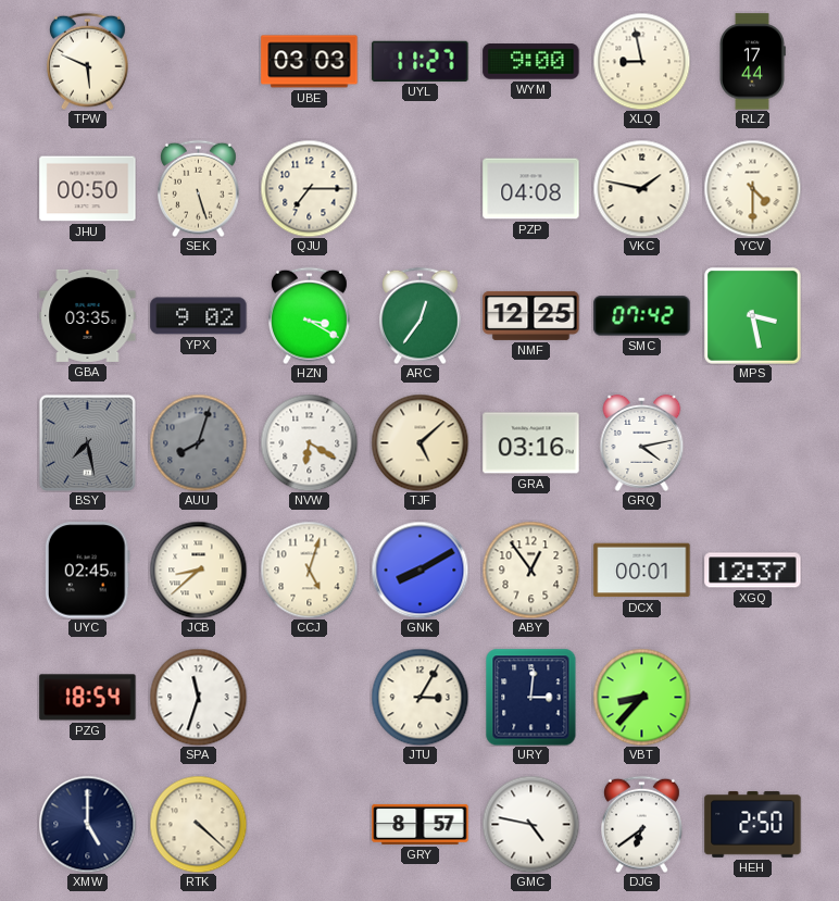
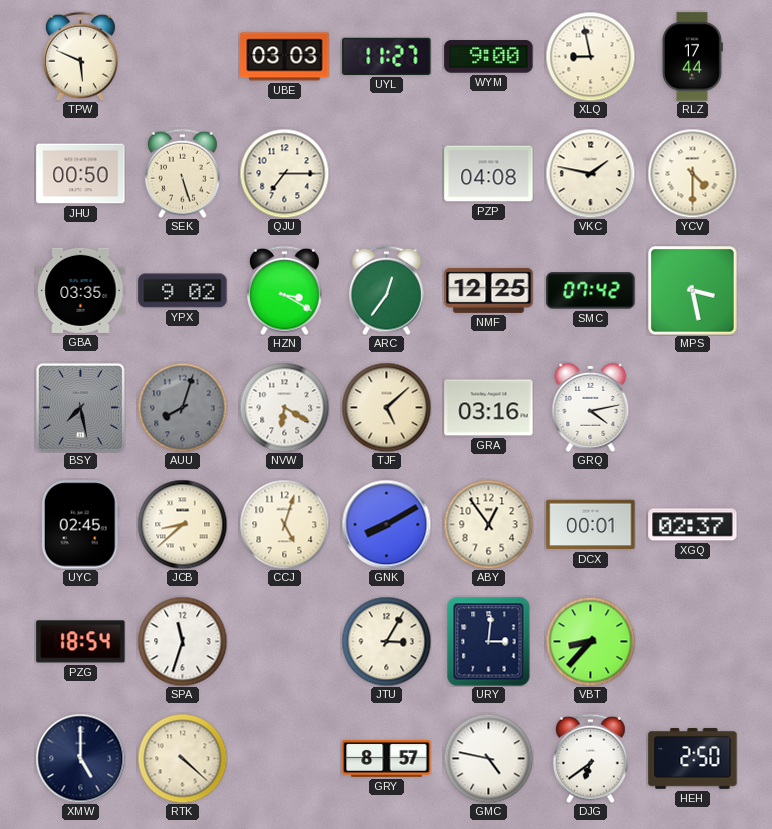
XGQ: 12:37 -> 02:37
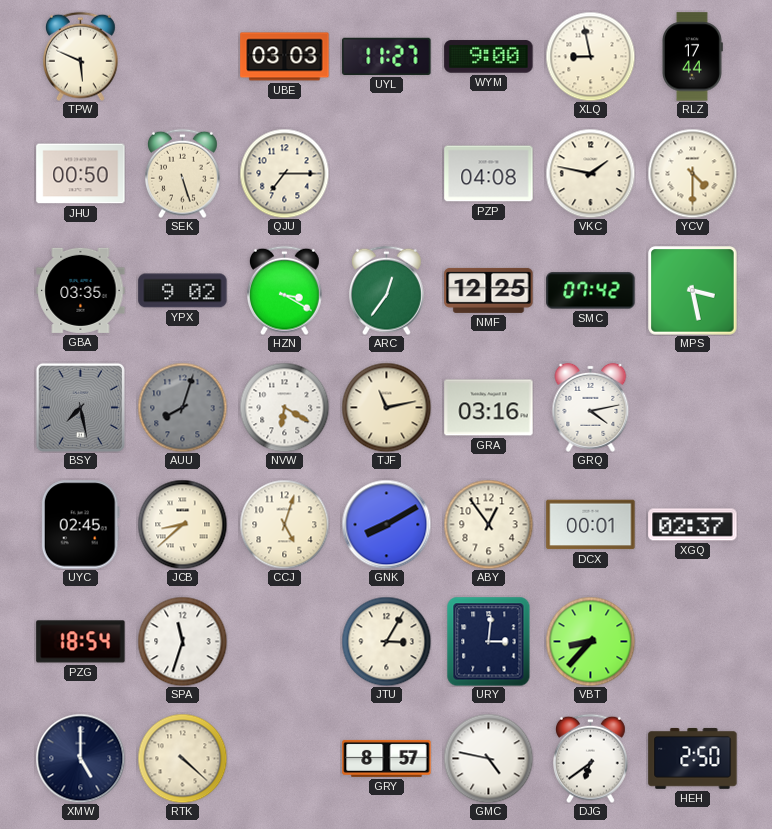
TJF: 5:08 -> 11:13
